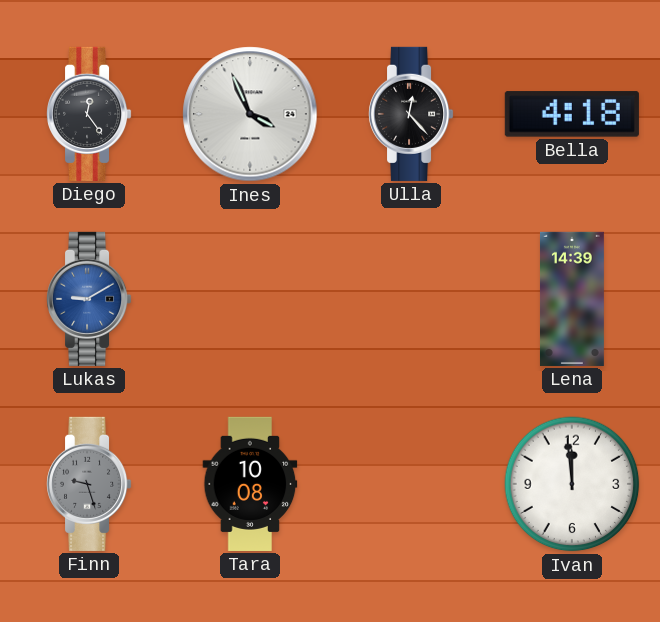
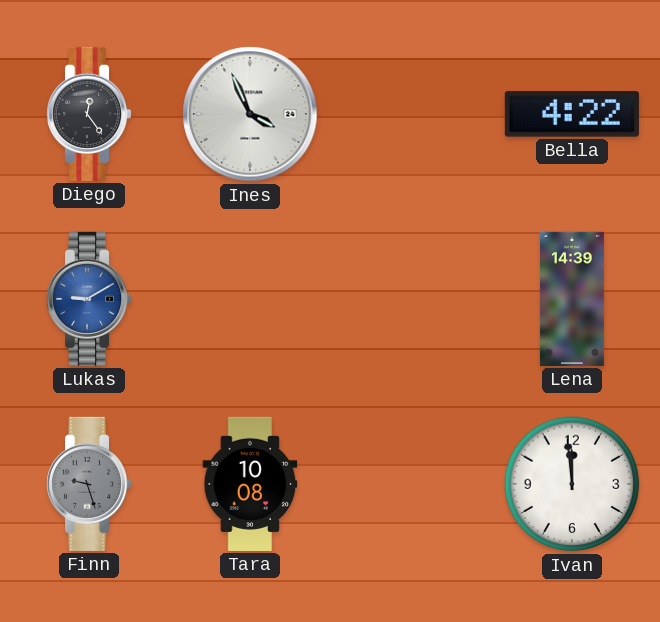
Ulla: 12:23 -> none
Bella: 4:18 -> 4:22
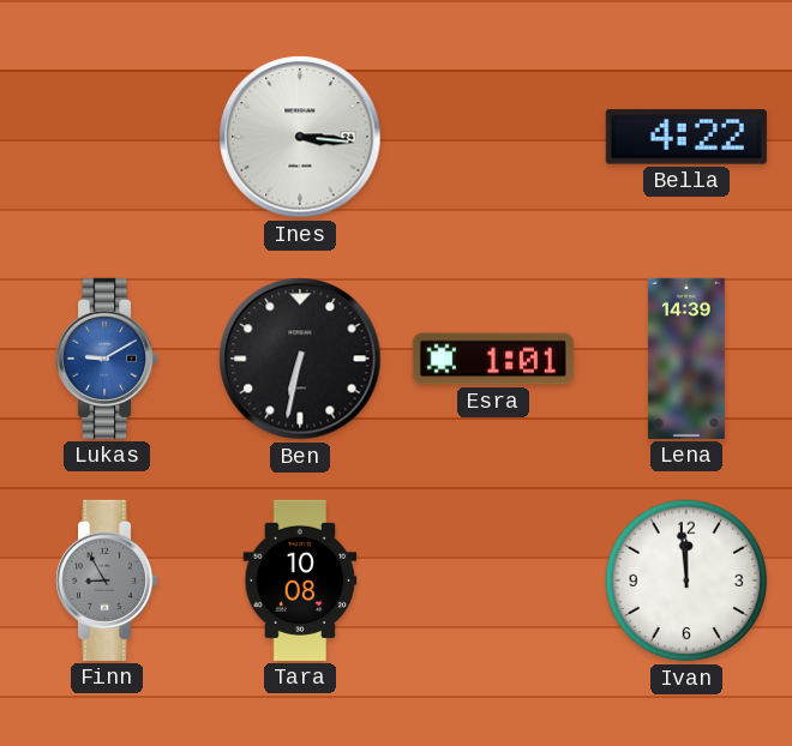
Diego: 12:24 -> none
Ines: 3:56 -> 3:16
Ben: none -> 6:32
Esra: none -> 1:01
Finn: 9:27 -> 8:55
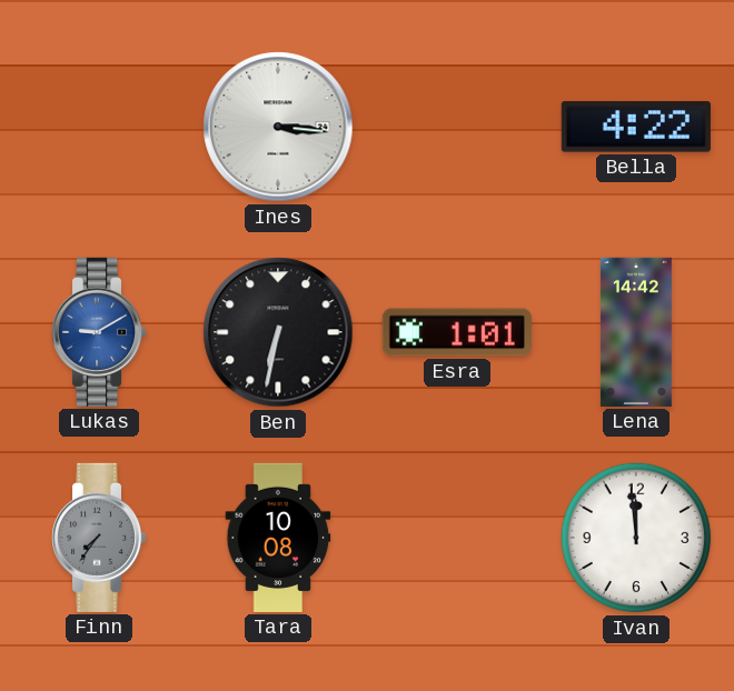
Lena: 14:39 -> 14:42
Finn: 8:55 -> 7:36
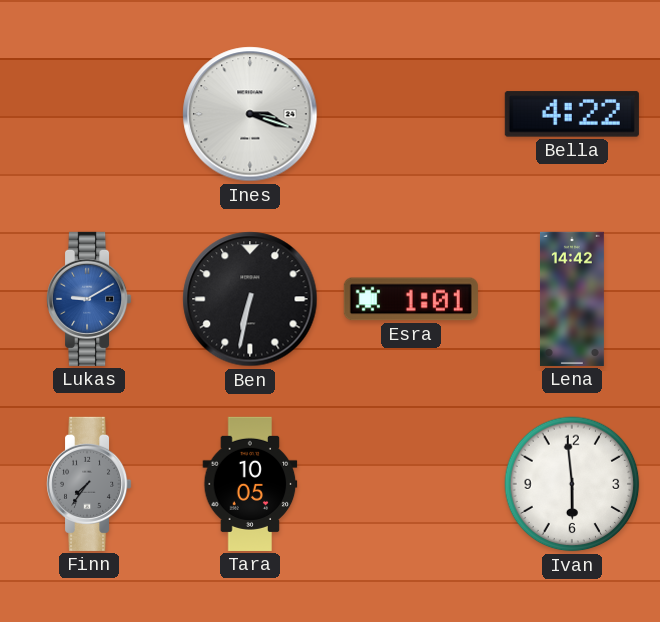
Ines: 3:16 -> 3:18
Tara: 10:08 -> 10:05
Ivan: 11:59 -> 5:59
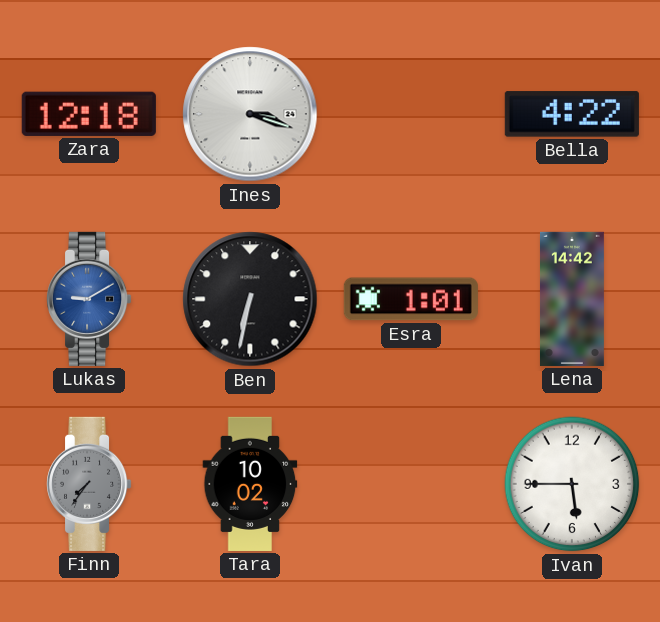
Zara: none -> 12:18
Tara: 10:05 -> 10:02
Ivan: 5:59 -> 5:45
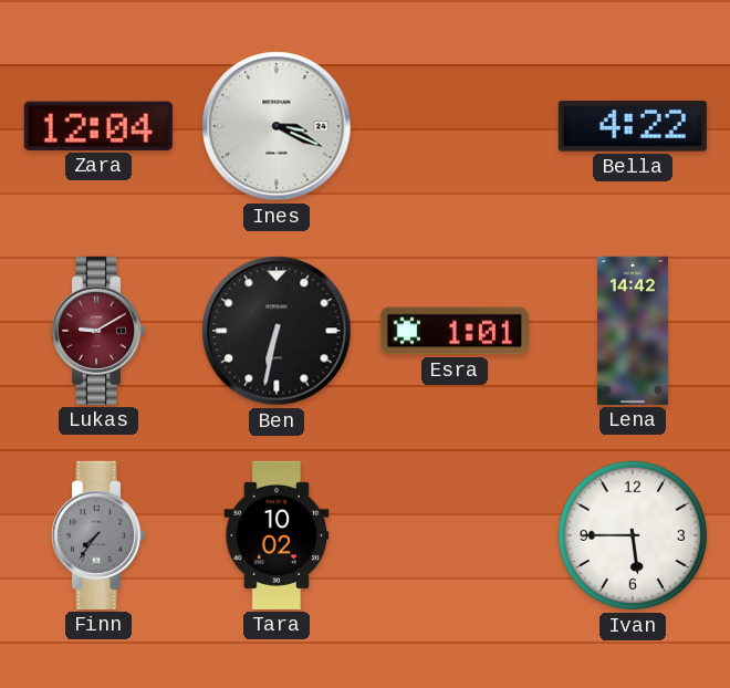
Zara: 12:18 -> 12:04
Ines: 3:18 -> 3:19
Lukas dial: blue -> burgundy
